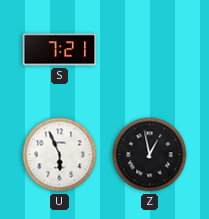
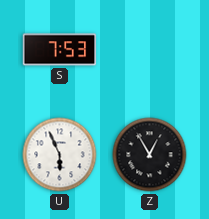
S: 7:21 -> 7:53
Z: 12:58 -> 12:55
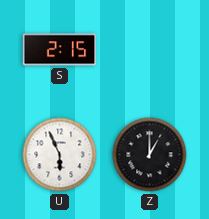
S: 7:53 -> 2:15
Z: 12:55 -> 1:00
